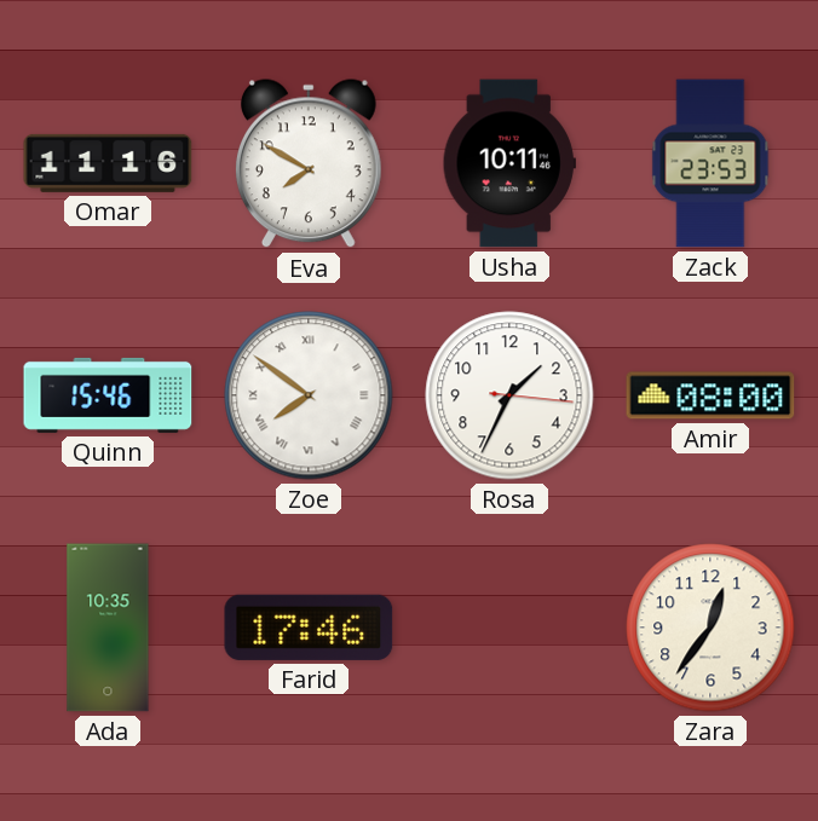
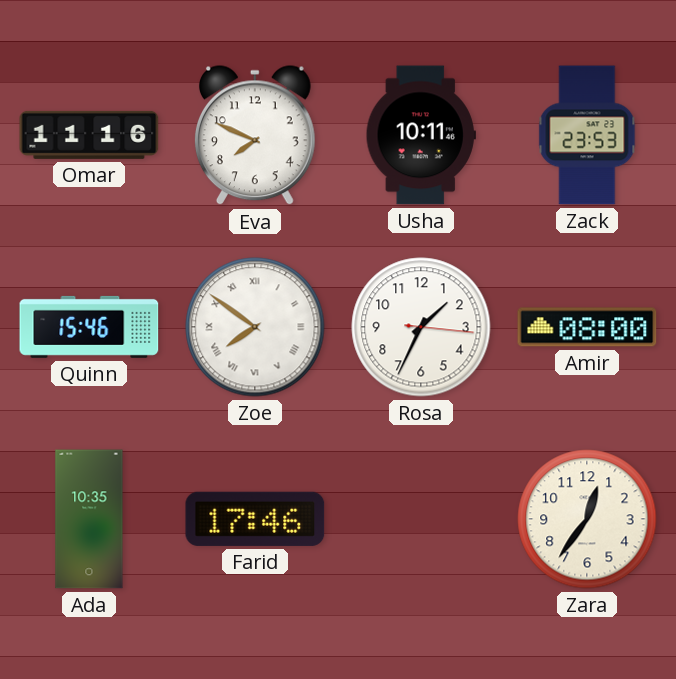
Eva: 7:50 -> 7:49
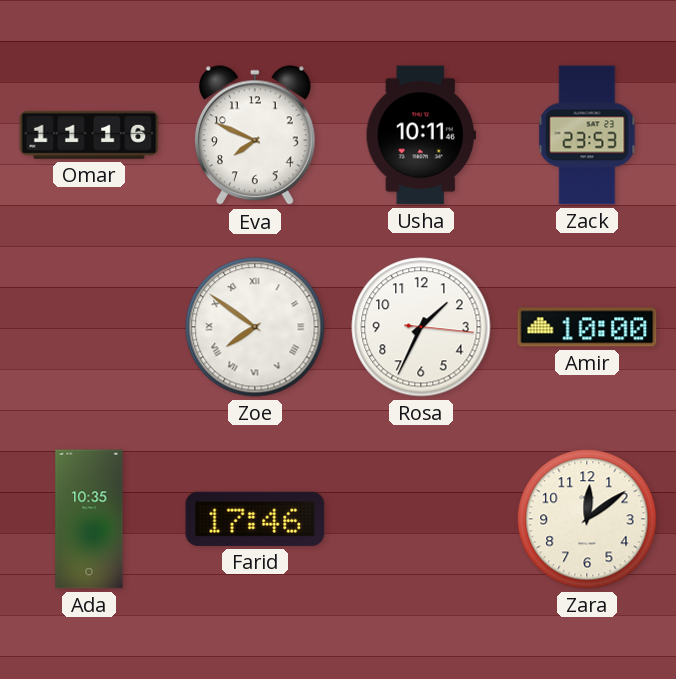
Quinn: 15:46 -> none
Amir: 08:00 -> 10:00
Zara: 12:36 -> 12:09
